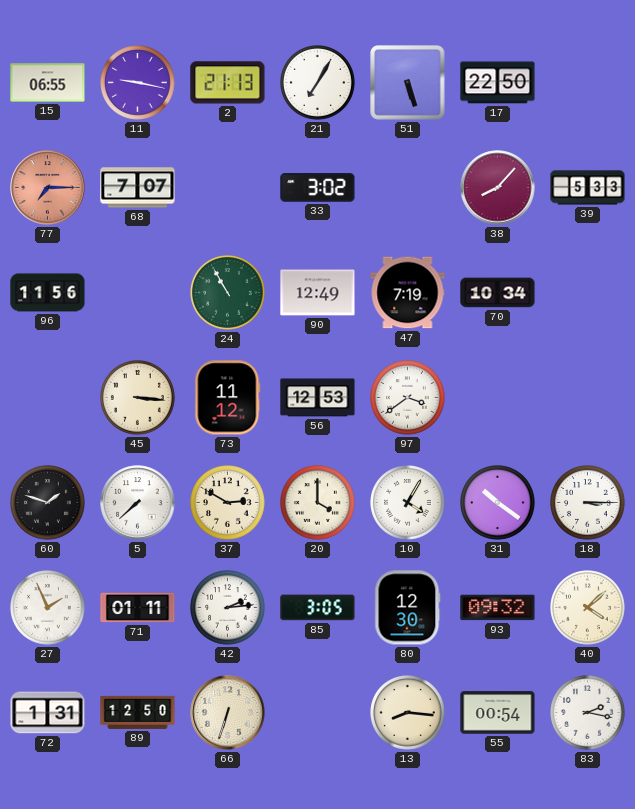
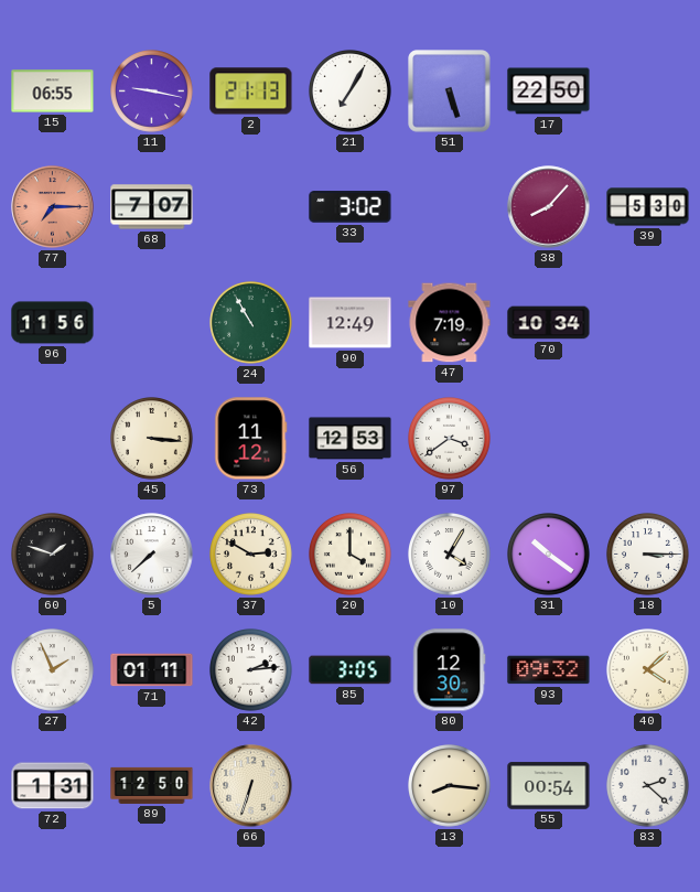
39: 5:33 -> 5:30
83: 2:17 -> 2:22
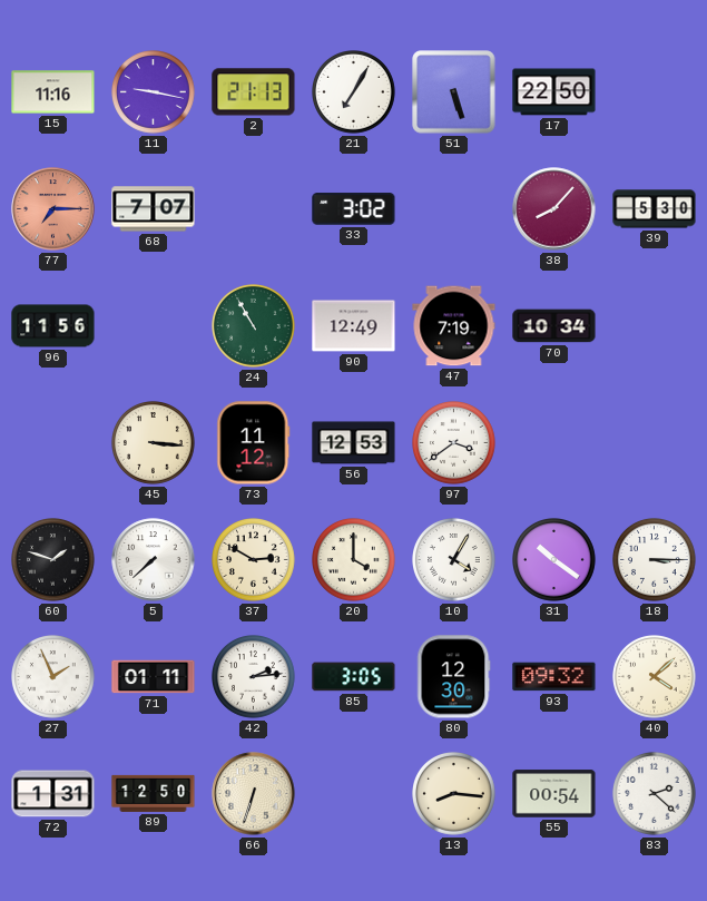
15: 06:55 -> 11:16
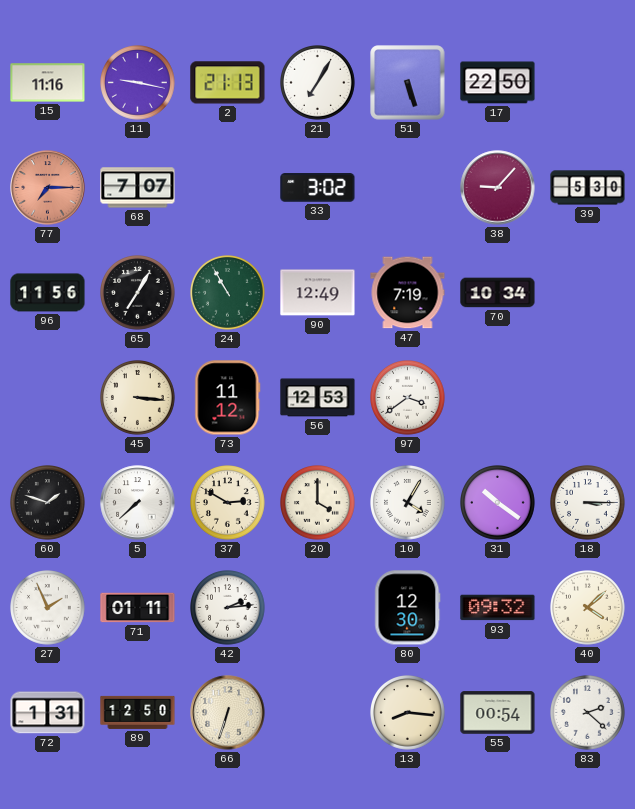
38: 8:07 -> 9:07
65: none -> 7:05
85: 3:05 -> none
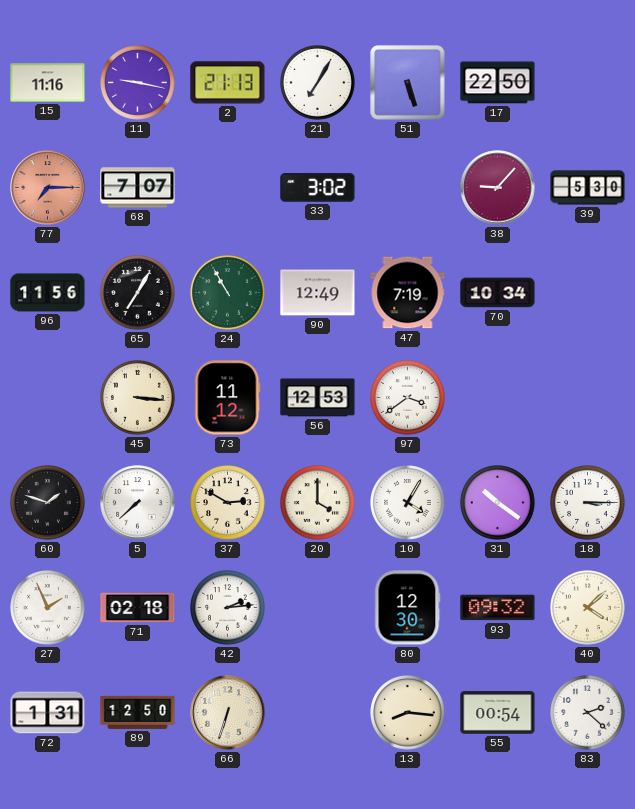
71: 01:11 -> 02:18
